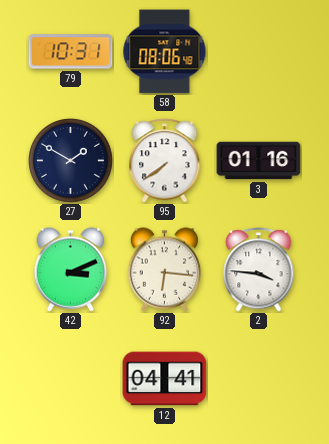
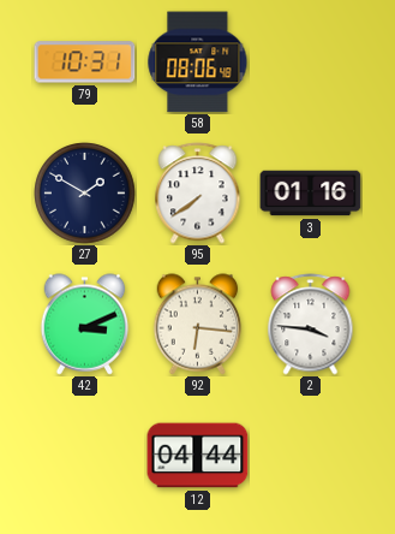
12: 04:41 -> 04:44
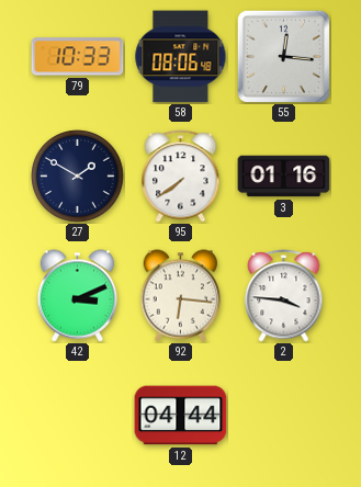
79: 10:31 -> 10:33
55: none -> 12:16
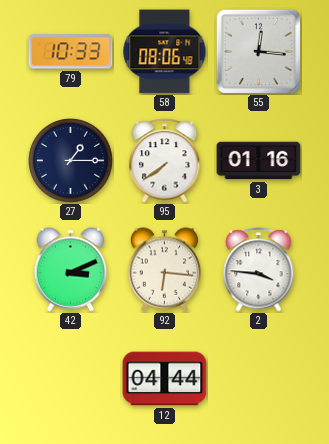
27: 1:50 -> 1:15
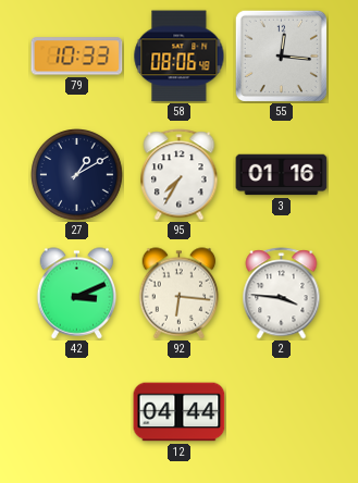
27: 1:15 -> 1:10
95: 7:39 -> 7:35
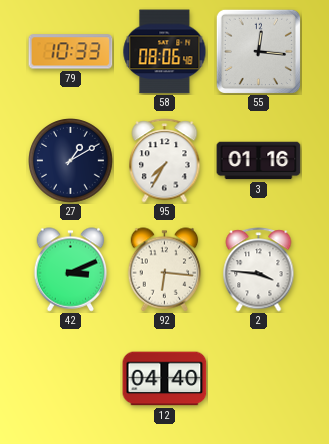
12: 04:44 -> 04:40
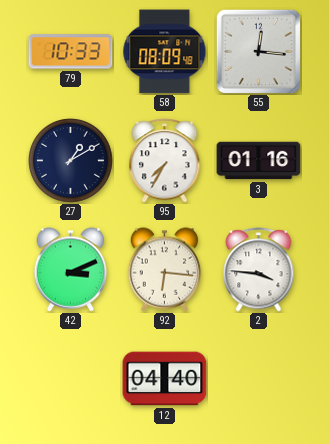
58: 08:06 -> 08:09
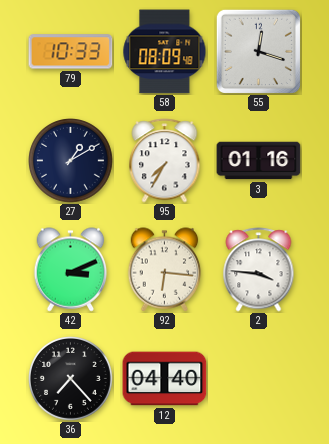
55: 12:16 -> 12:18
36: none -> 7:23
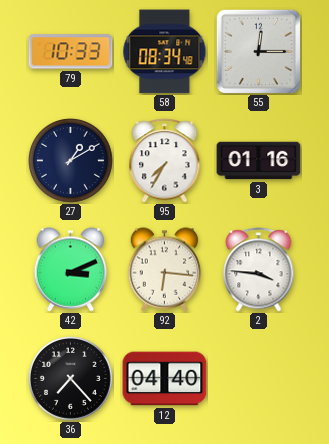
58: 08:09 -> 08:34
55: 12:18 -> 12:15
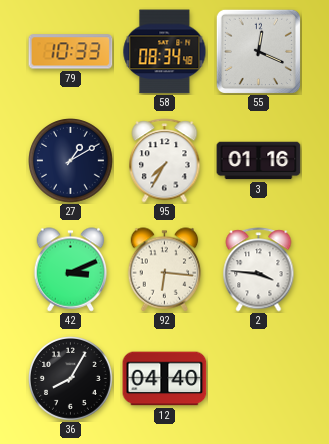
55: 12:15 -> 12:19
36: 7:23 -> 8:05
